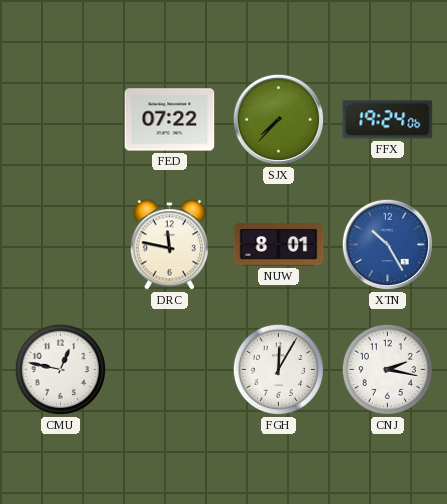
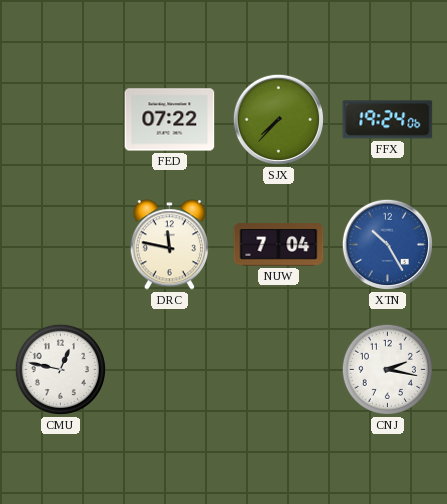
NUW: 8:01 -> 7:04
FGH: 12:05 -> none
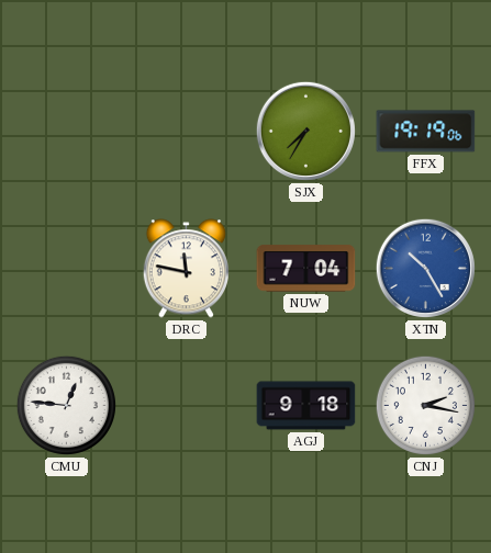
FED: 07:22 -> none
SJX: 7:37 -> 7:35
FFX: 19:24 -> 19:19
CMU: 12:47 -> 12:46
AGJ: none -> 9:18
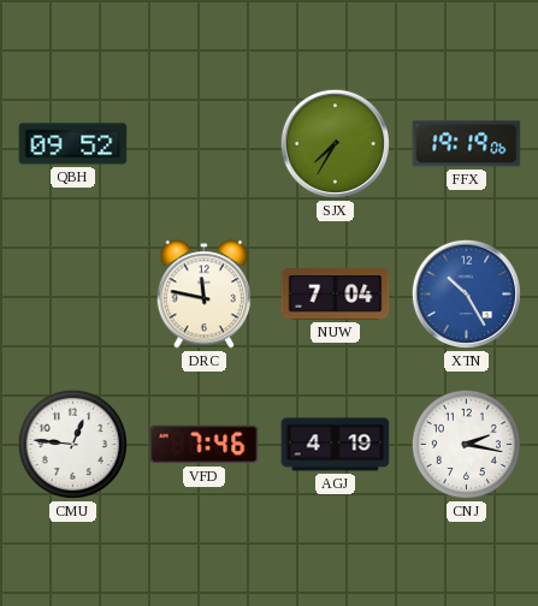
QBH: none -> 09:52
VFD: none -> 7:46
AGJ: 9:18 -> 4:19
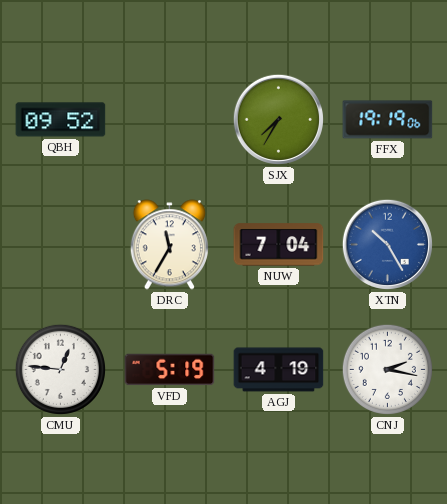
DRC: 11:47 -> 11:35
VFD: 7:46 -> 5:19
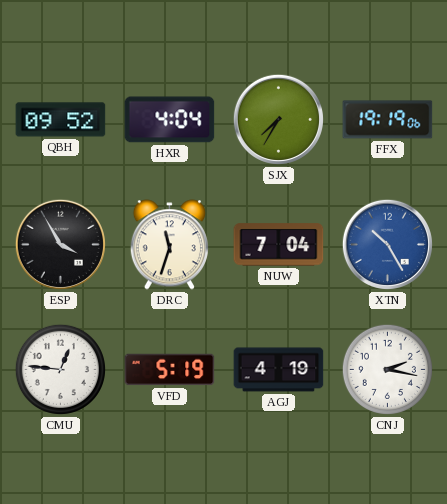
HXR: none -> 4:04
ESP: none -> 3:55
DRC: 11:35 -> 11:33
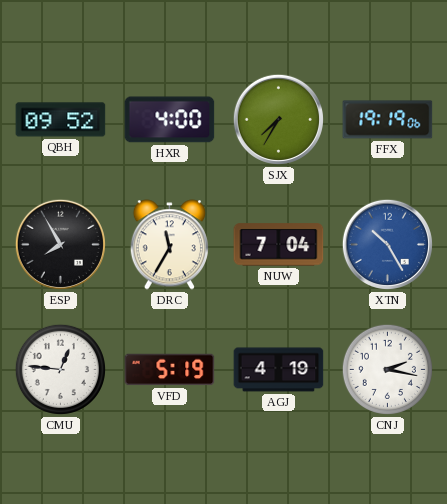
HXR: 4:04 -> 4:00
ESP: 3:55 -> 7:55
DRC: 11:33 -> 11:35
